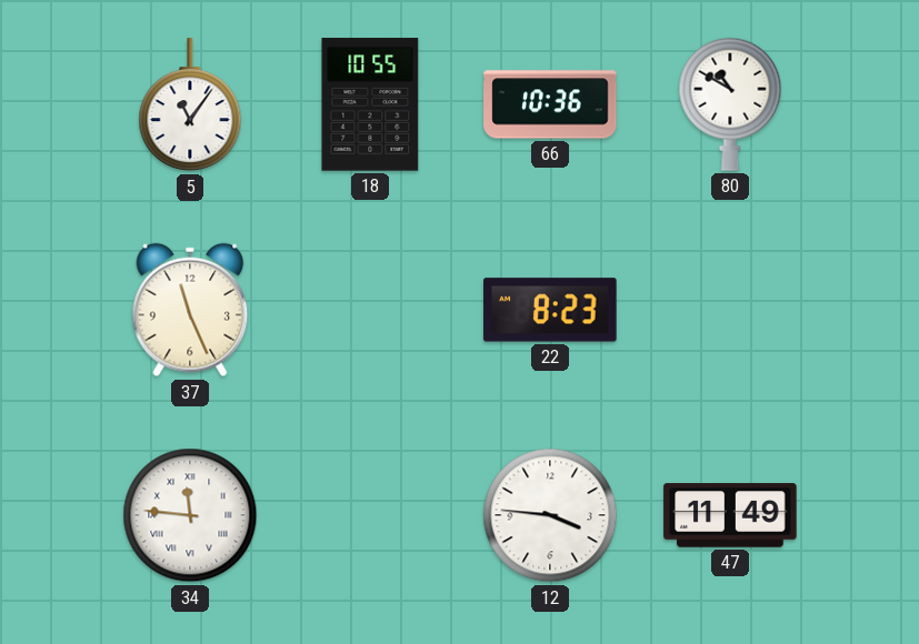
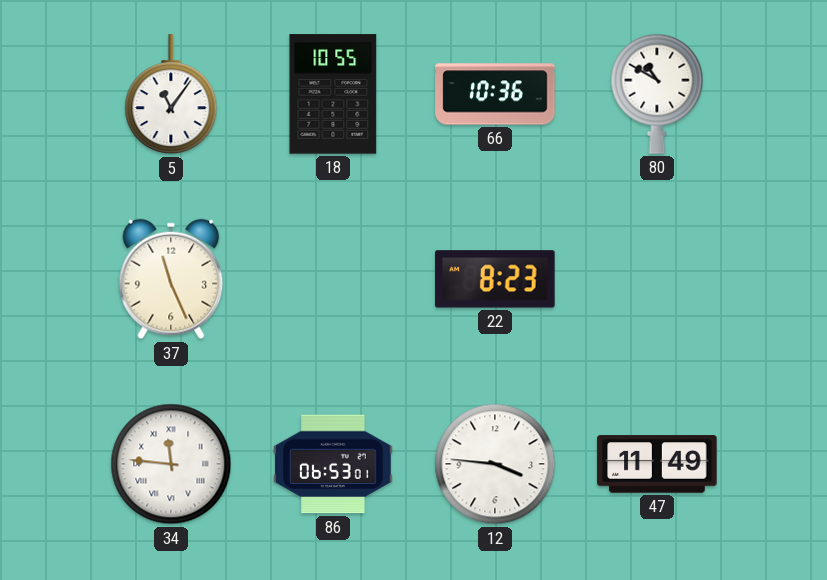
86: none -> 06:53
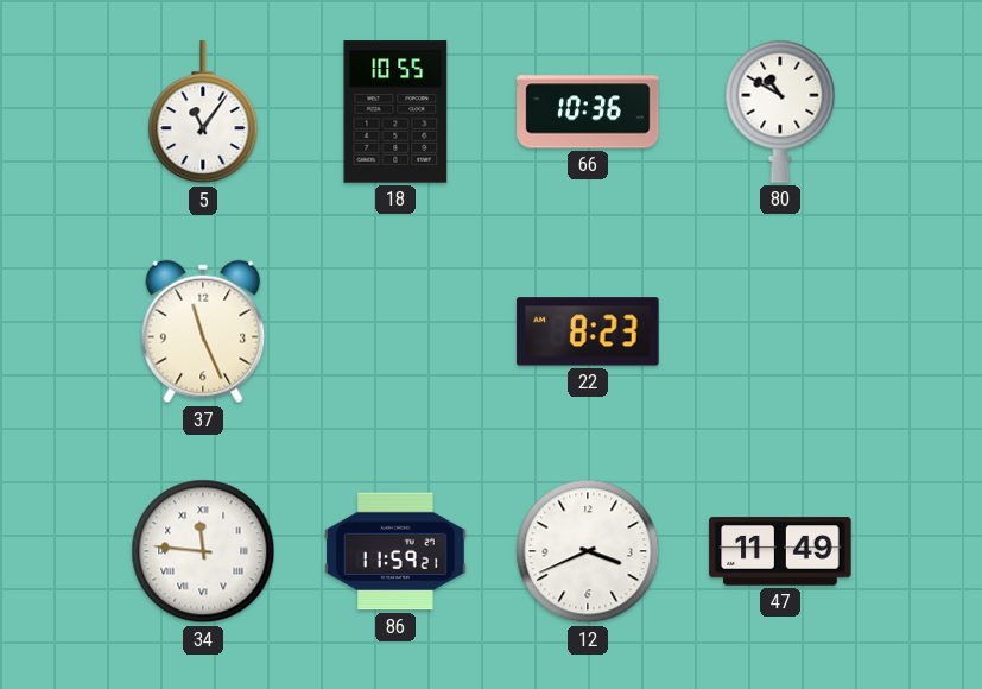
86: 06:53 -> 11:59
12: 3:46 -> 3:41
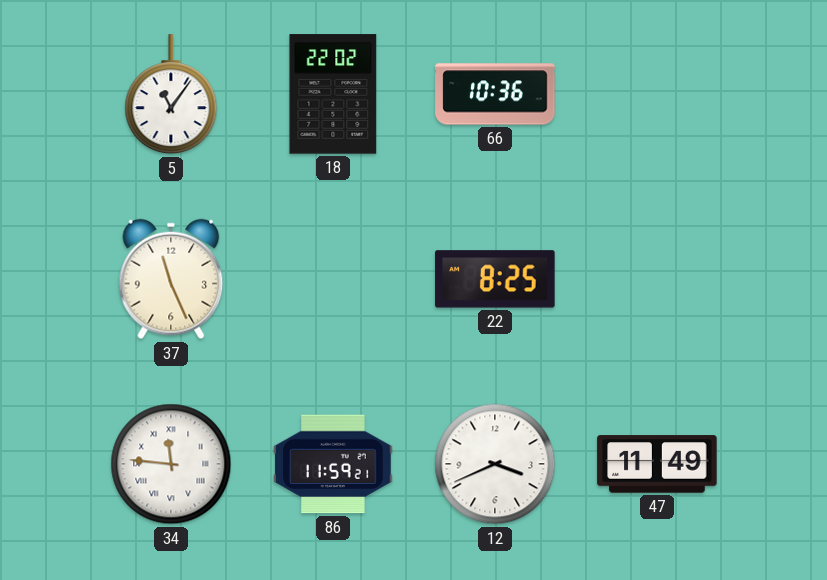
18: 10:55 -> 22:02
80: 10:50 -> none
22: 8:23 -> 8:25
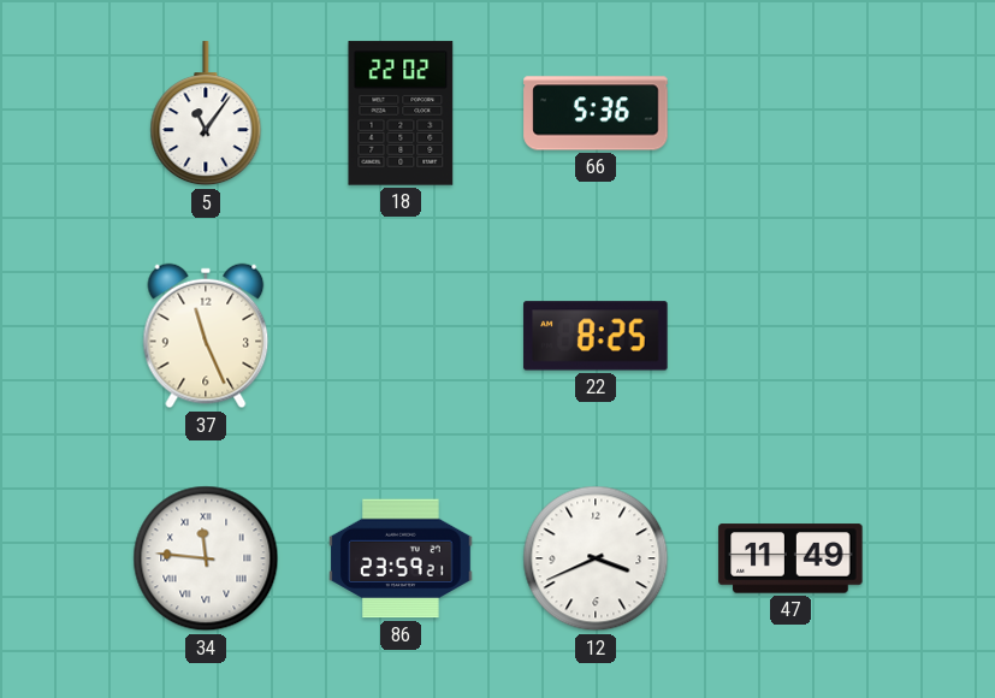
66: 10:36 -> 5:36
86: 11:59 -> 23:59
